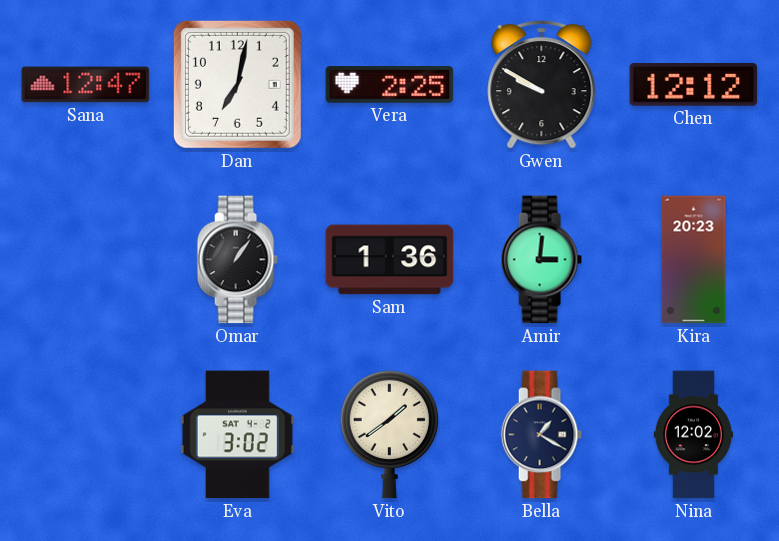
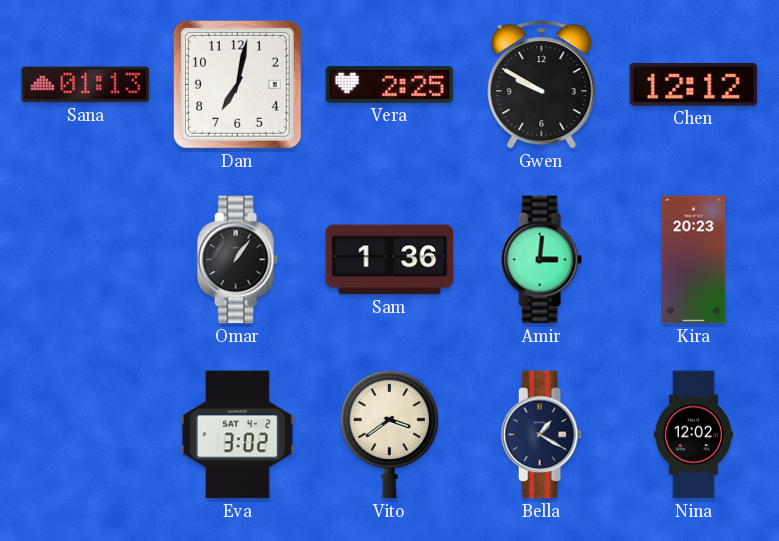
Sana: 12:47 -> 01:13
Vito: 1:39 -> 3:39
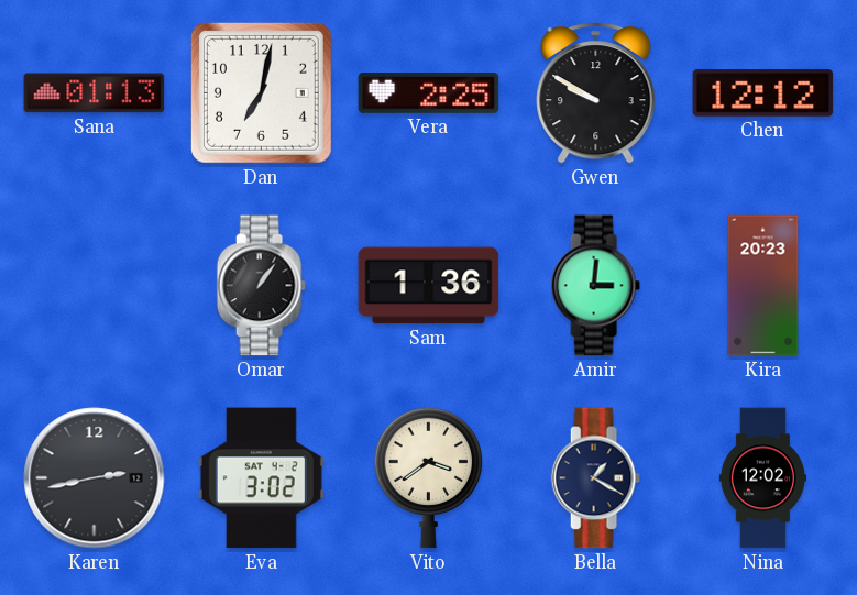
Karen: none -> 2:43
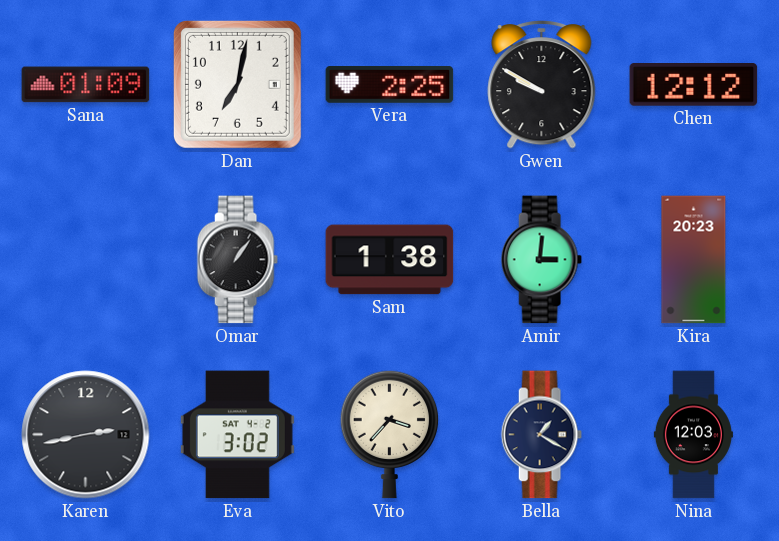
Sana: 01:13 -> 01:09
Sam: 1:36 -> 1:38
Vito: 3:39 -> 3:37
Nina: 12:02 -> 12:03
